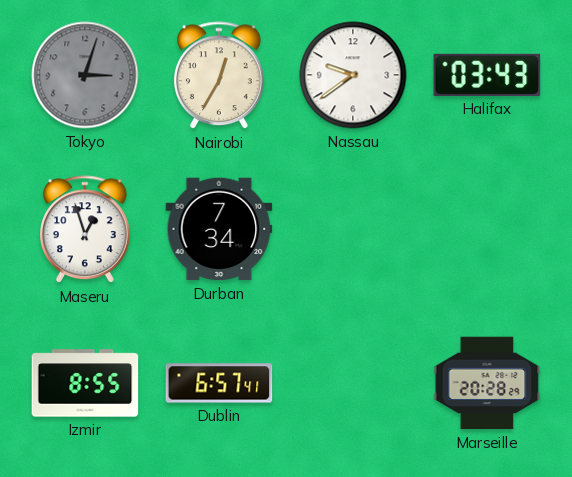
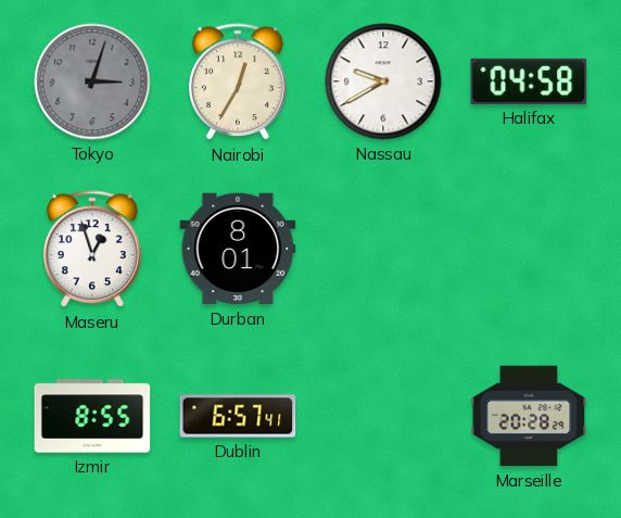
Nassau: 9:39 -> 9:40
Halifax: 03:43 -> 04:58
Durban: 7:34 -> 8:01
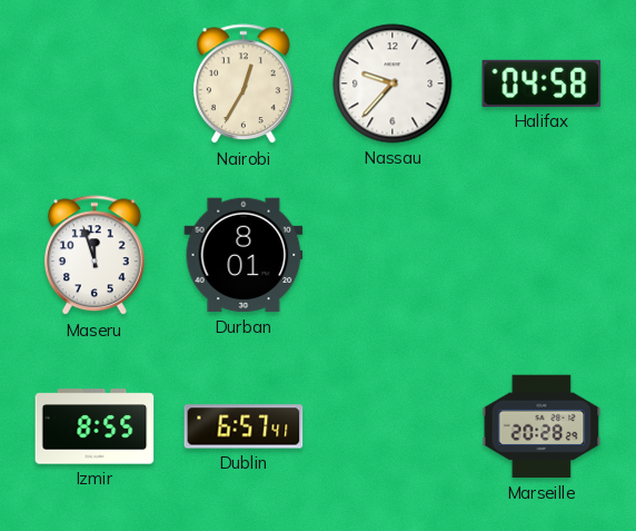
Tokyo: 3:03 -> none
Nassau: 9:40 -> 9:37
Maseru: 12:57 -> 11:57
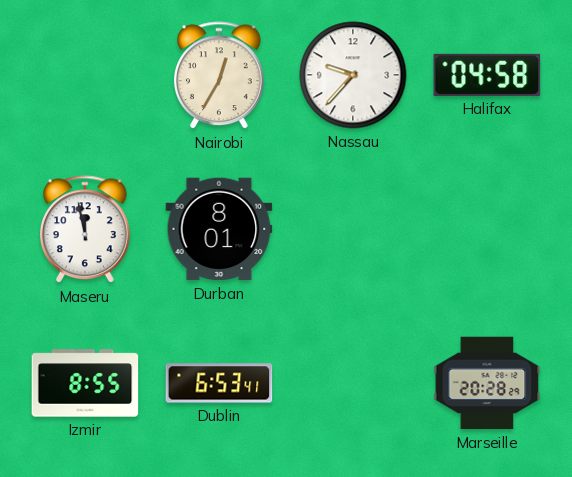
Maseru: 11:57 -> 11:58
Dublin: 6:57 -> 6:53
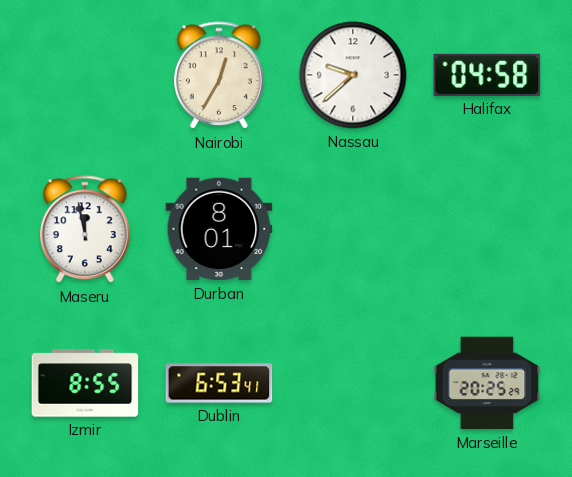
Nassau: 9:37 -> 9:38
Marseille: 20:28 -> 20:25
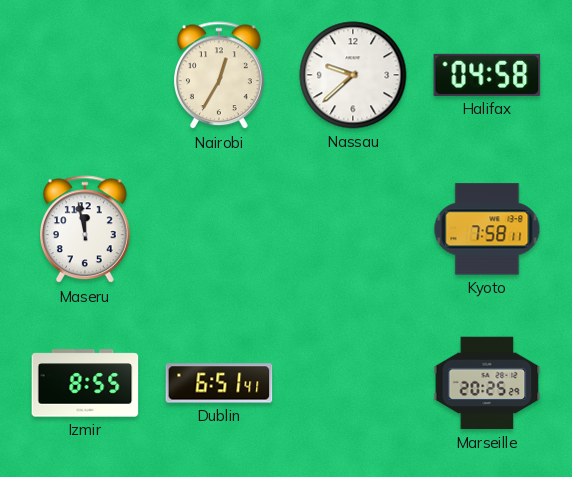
Durban: 8:01 -> none
Kyoto: none -> 7:58
Dublin: 6:53 -> 6:51
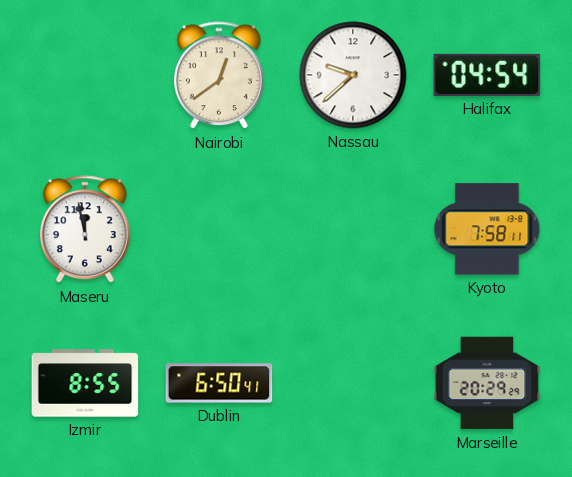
Nairobi: 12:35 -> 12:39
Halifax: 04:58 -> 04:54
Dublin: 6:51 -> 6:50
Marseille: 20:25 -> 20:29
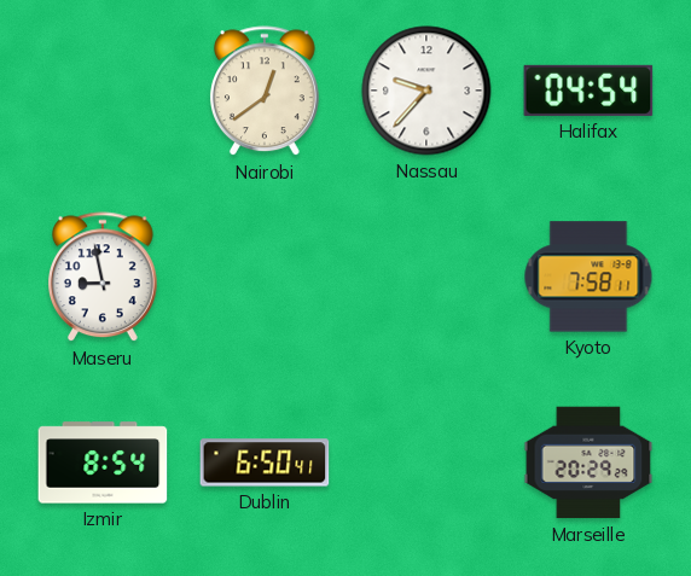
Nassau: 9:38 -> 9:37
Maseru: 11:58 -> 8:58
Izmir: 8:55 -> 8:54
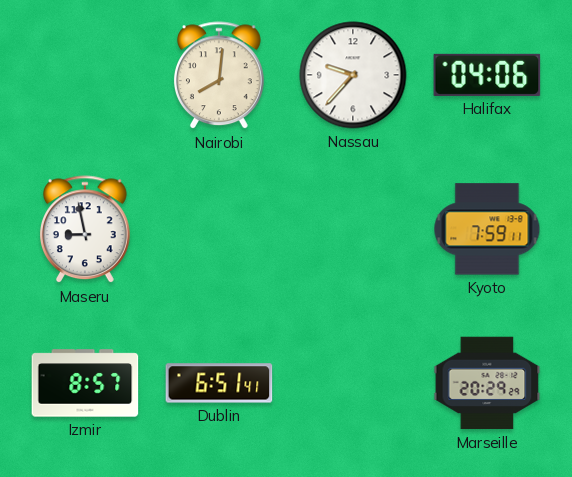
Nairobi: 12:39 -> 8:01
Halifax: 04:54 -> 04:06
Kyoto: 7:58 -> 7:59
Izmir: 8:54 -> 8:57
Dublin: 6:50 -> 6:51
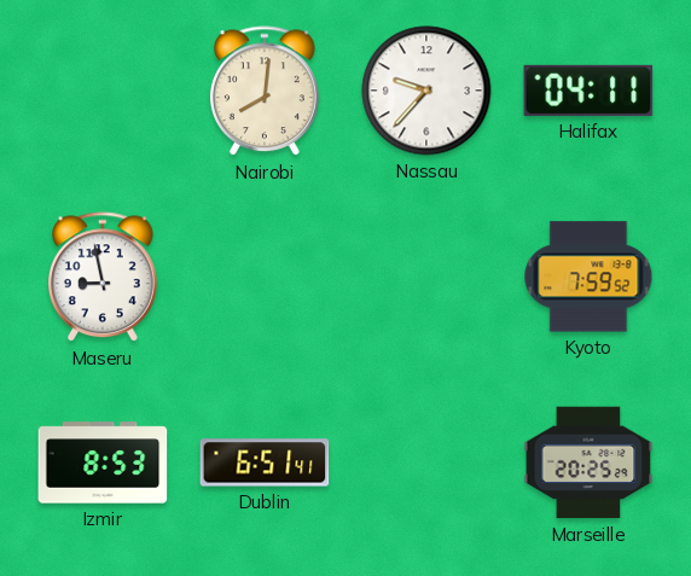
Halifax: 04:06 -> 04:11
Kyoto: 7:59:11 -> 7:59:52
Izmir: 8:57 -> 8:53
Marseille: 20:29 -> 20:25
